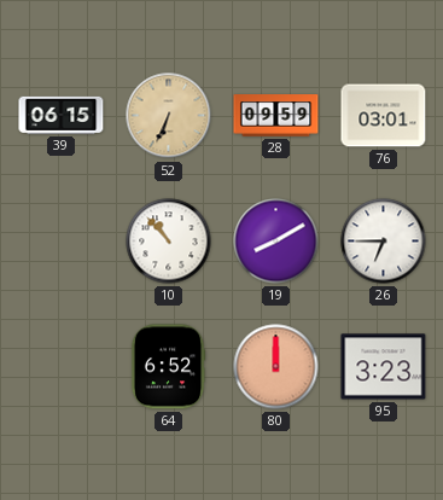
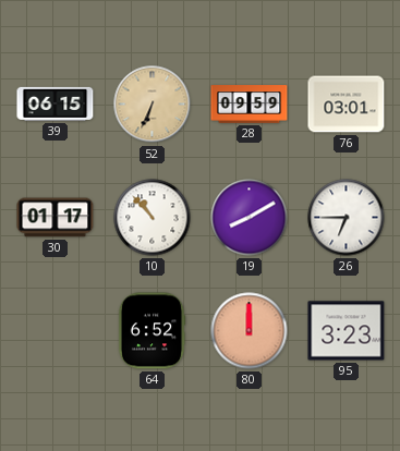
30: none -> 01:17
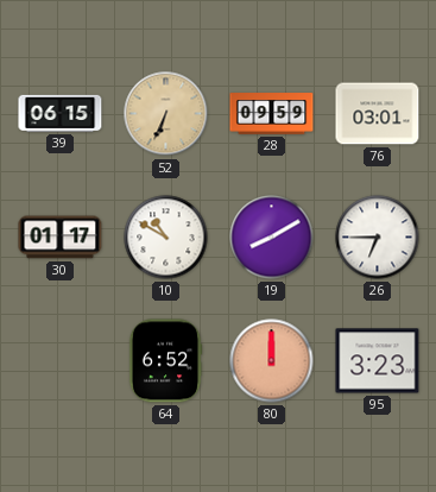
10: 10:53 -> 10:50
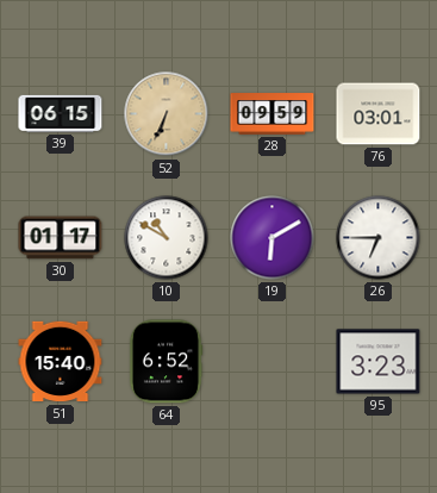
19: 8:10 -> 6:10
51: none -> 15:40
80: 12:00 -> none
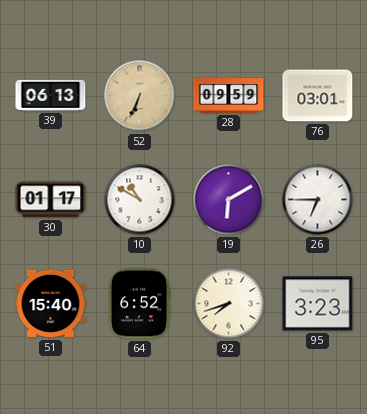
39: 06:15 -> 06:13
92: none -> 7:42
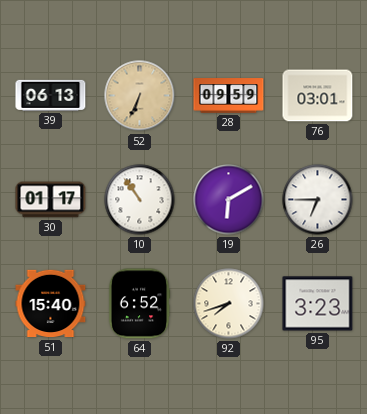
10: 10:50 -> 10:54
